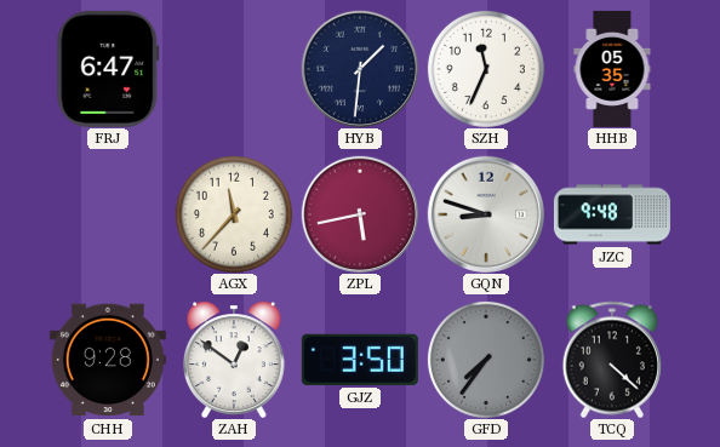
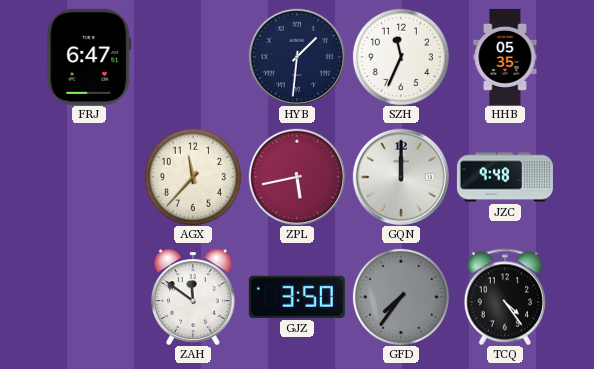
GQN: 8:48 -> 12:00
CHH: 9:28 -> none
ZAH: 12:51 -> 11:51
TCQ: 4:22 -> 4:24
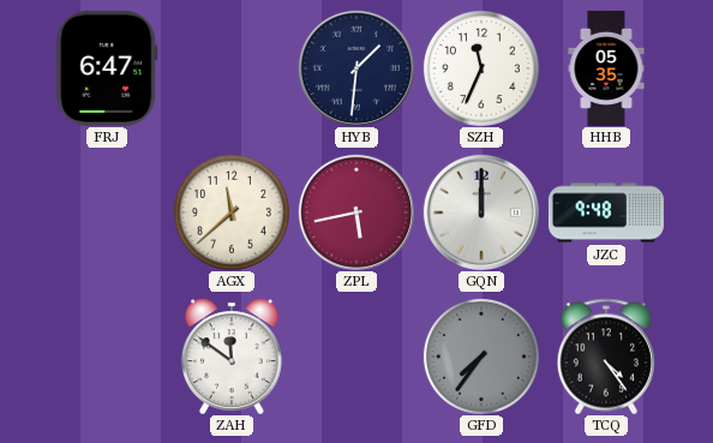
AGX: 11:37 -> 11:38
GJZ: 3:50 -> none
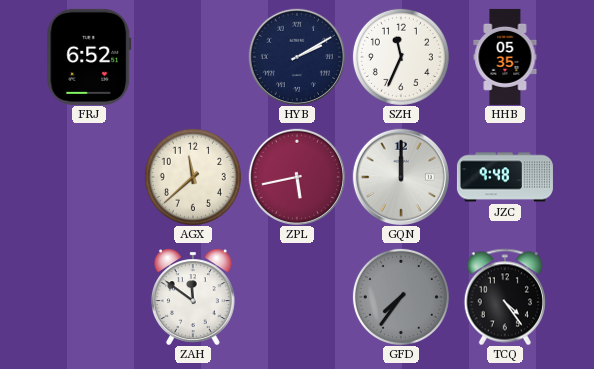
FRJ: 6:47 -> 6:52
HYB: 1:31 -> 2:10
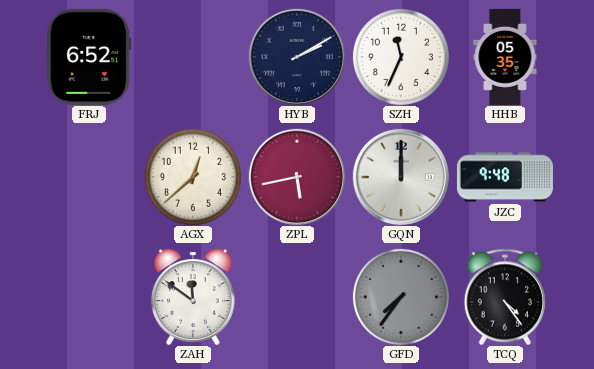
AGX: 11:38 -> 12:38
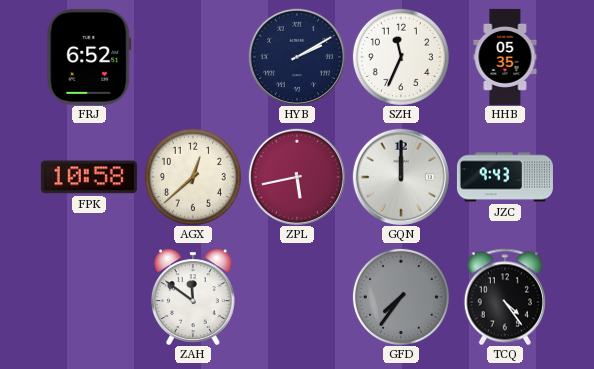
FPK: none -> 10:58
JZC: 9:48 -> 9:43
